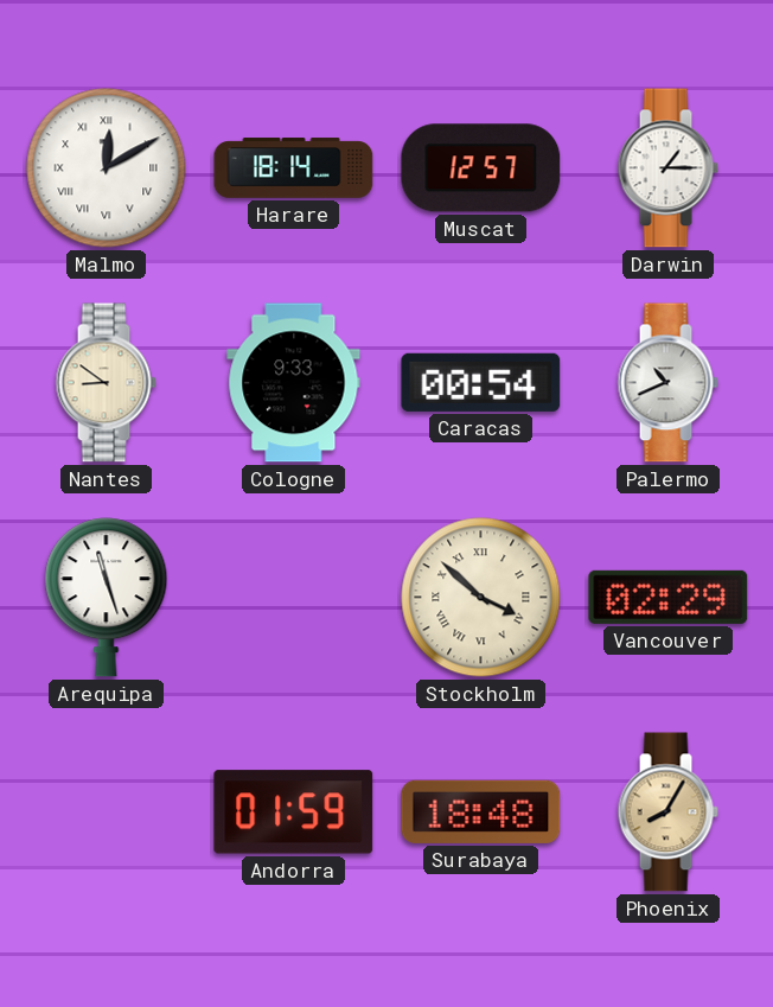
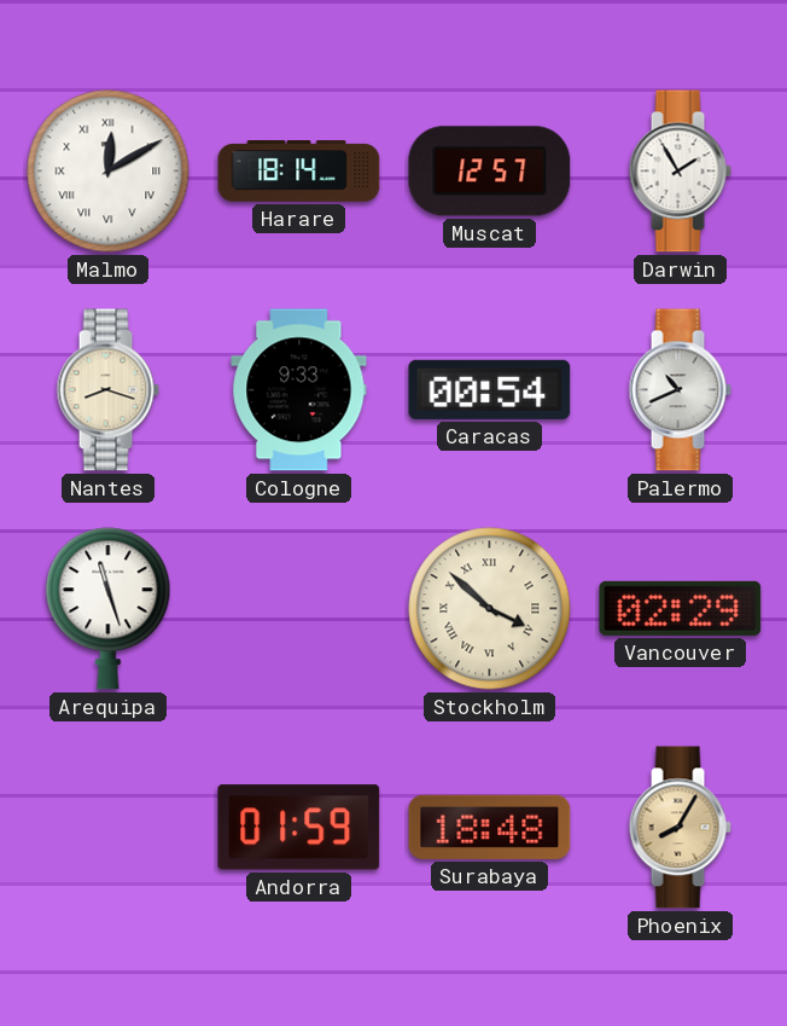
Darwin: 1:15 -> 1:55
Nantes: 8:51 -> 8:18
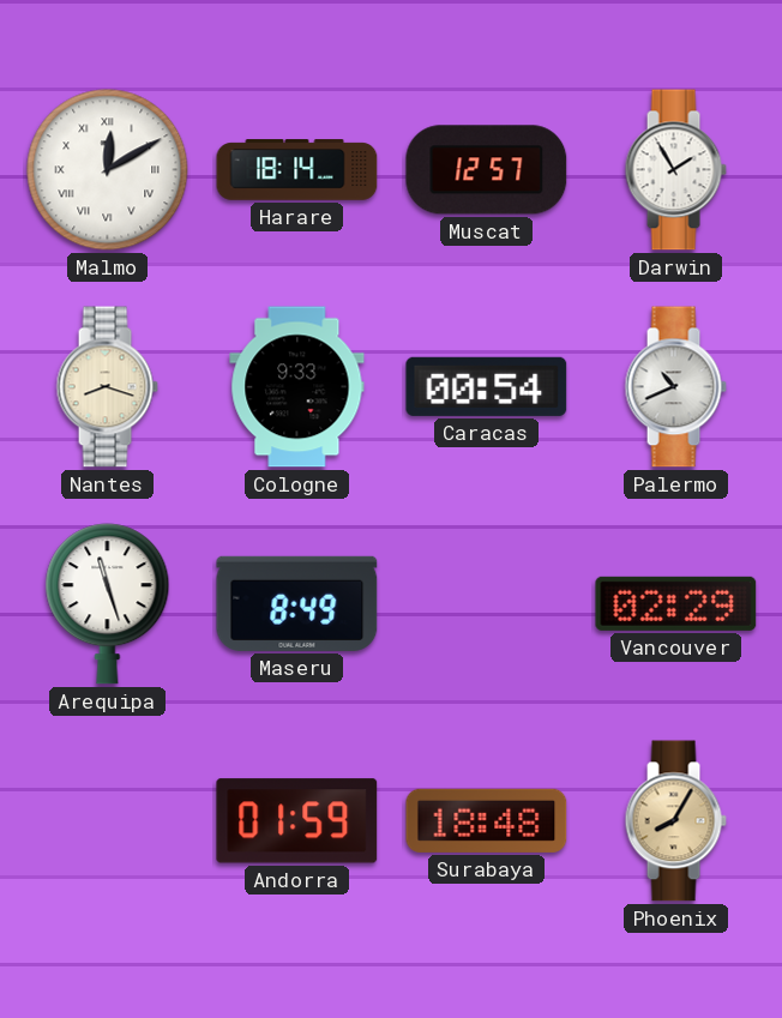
Maseru: none -> 8:49
Stockholm: 3:52 -> none
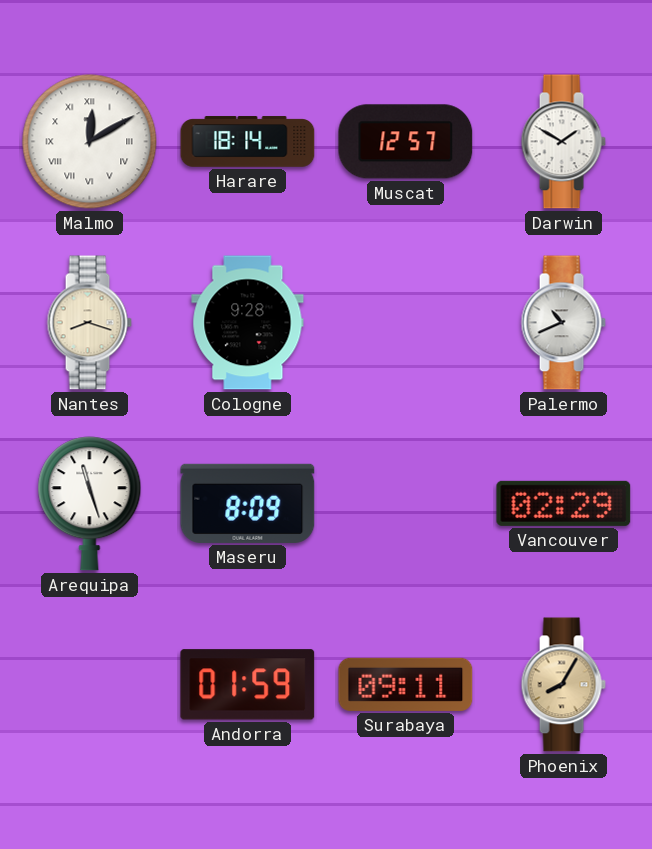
Darwin: 1:55 -> 1:50
Cologne: 9:33 -> 9:28
Caracas: 00:54 -> none
Maseru: 8:49 -> 8:09
Surabaya: 18:48 -> 09:11
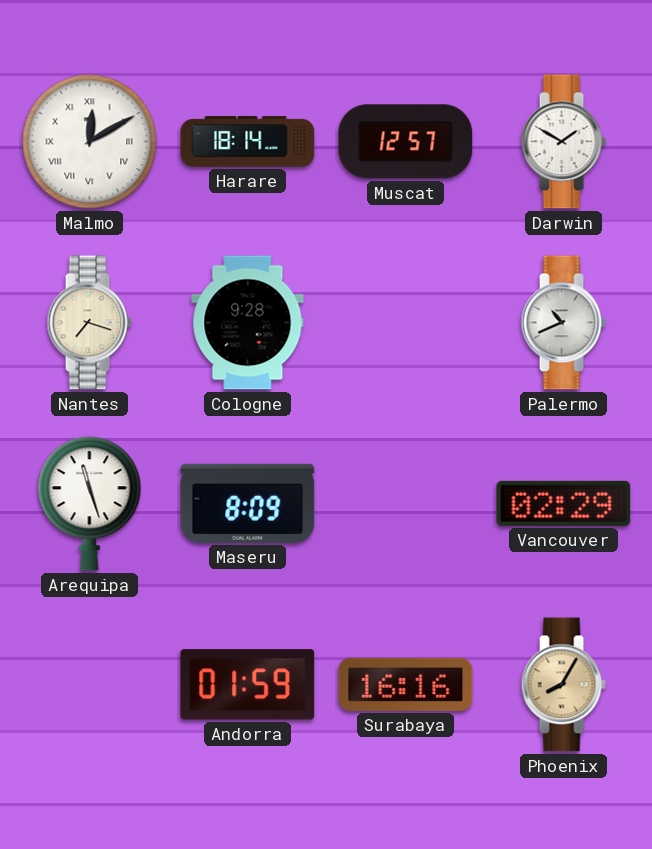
Nantes: 8:18 -> 7:18
Surabaya: 09:11 -> 16:16
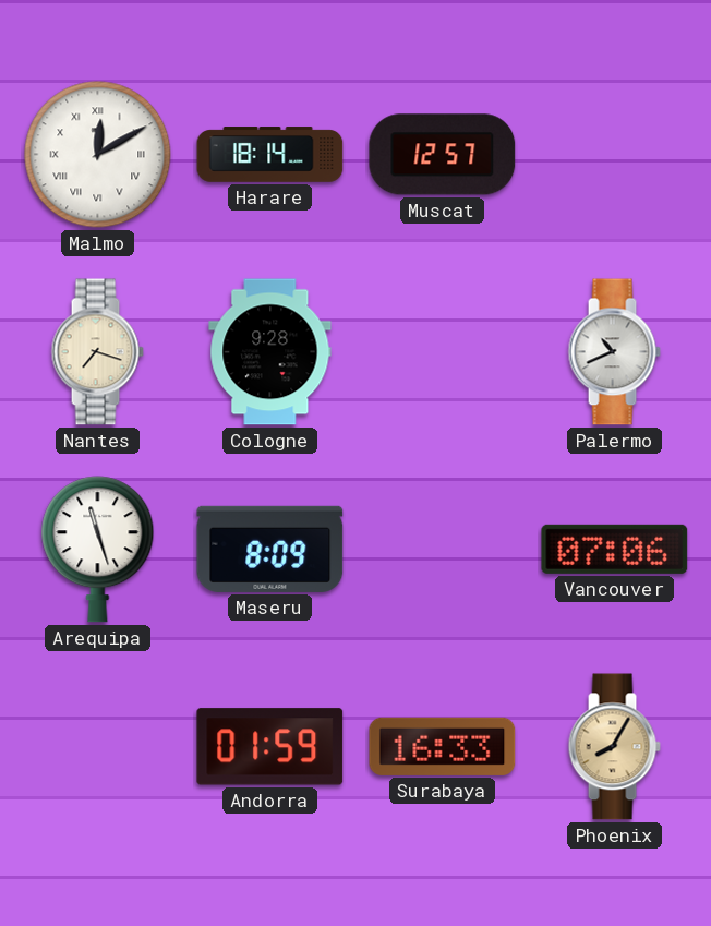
Darwin: 1:50 -> none
Vancouver: 02:29 -> 07:06
Surabaya: 16:16 -> 16:33
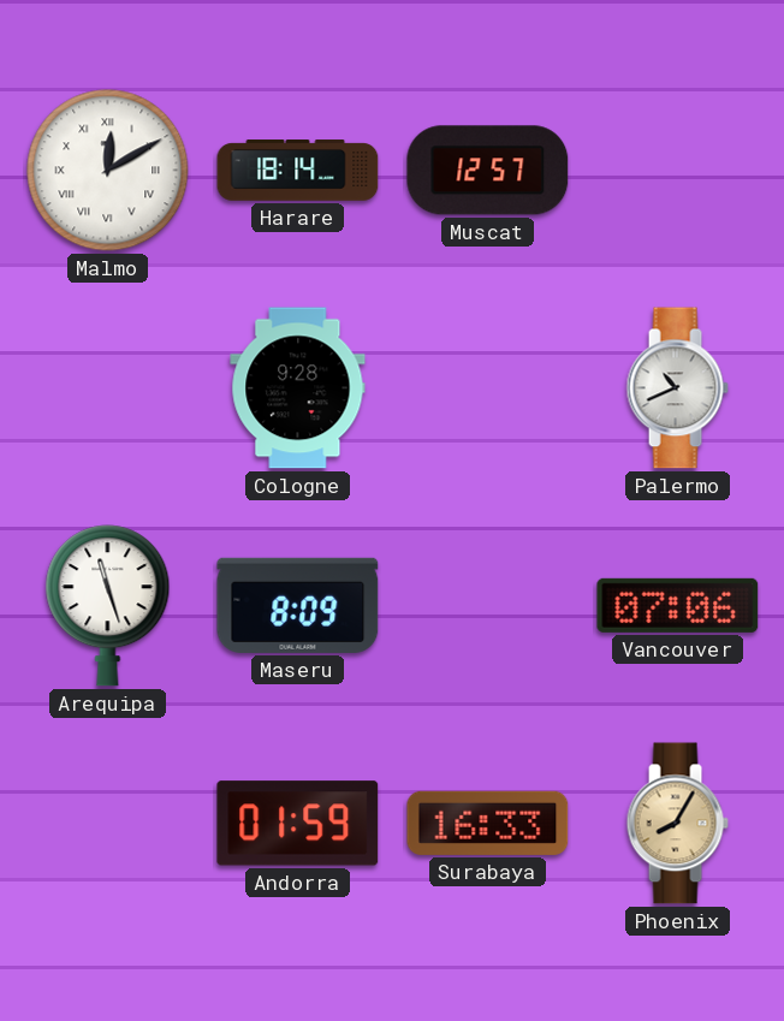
Nantes: 7:18 -> none
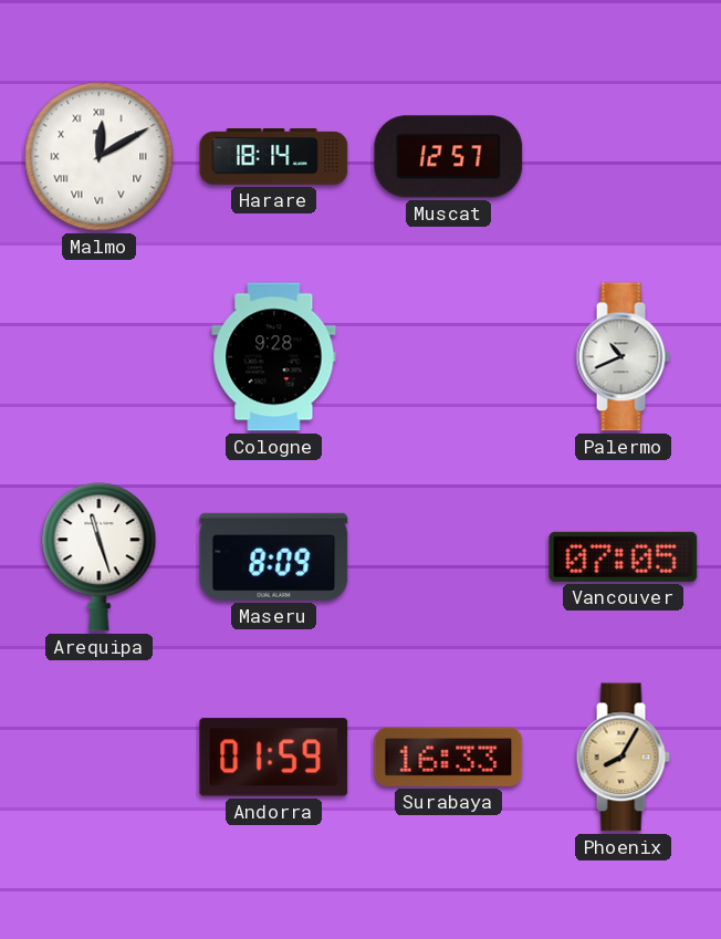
Vancouver: 07:06 -> 07:05
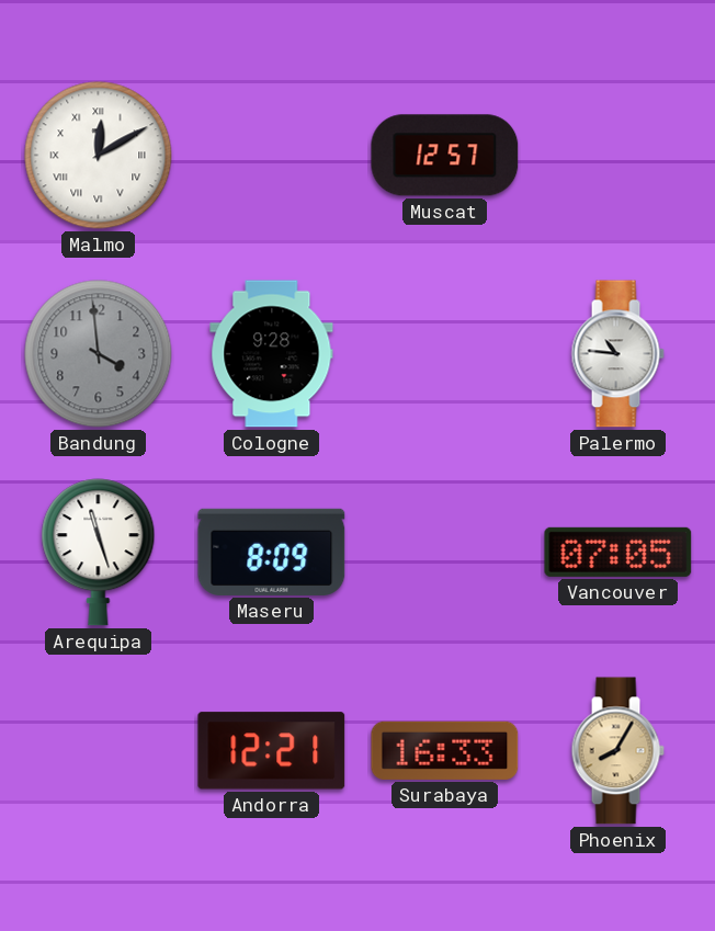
Harare: 18:14 -> none
Bandung: none -> 3:59
Palermo: 10:41 -> 10:46
Andorra: 01:59 -> 12:21
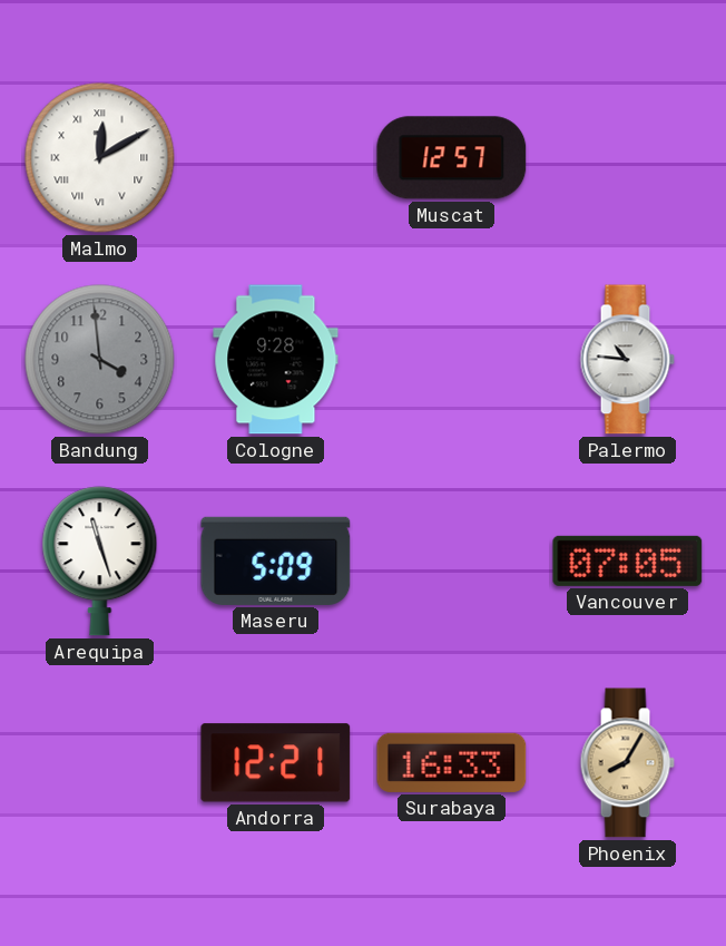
Maseru: 8:09 -> 5:09
